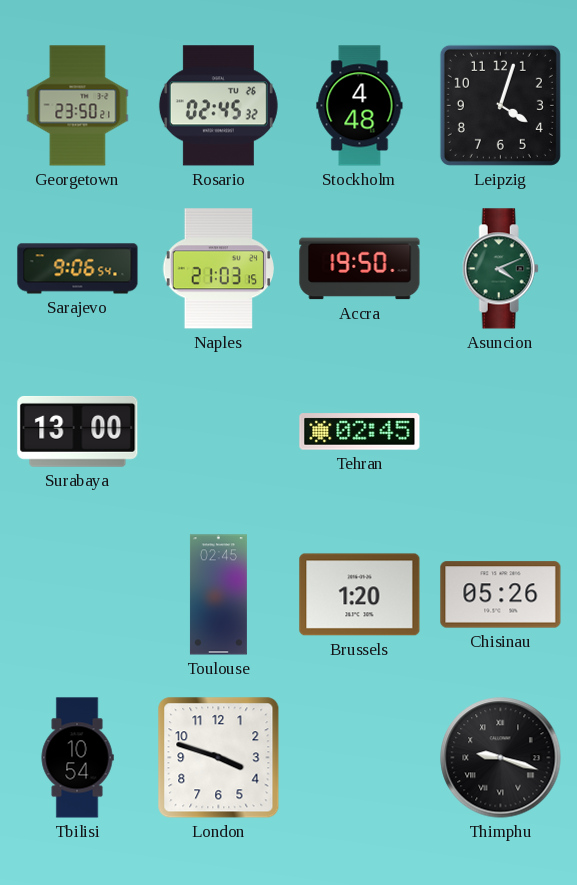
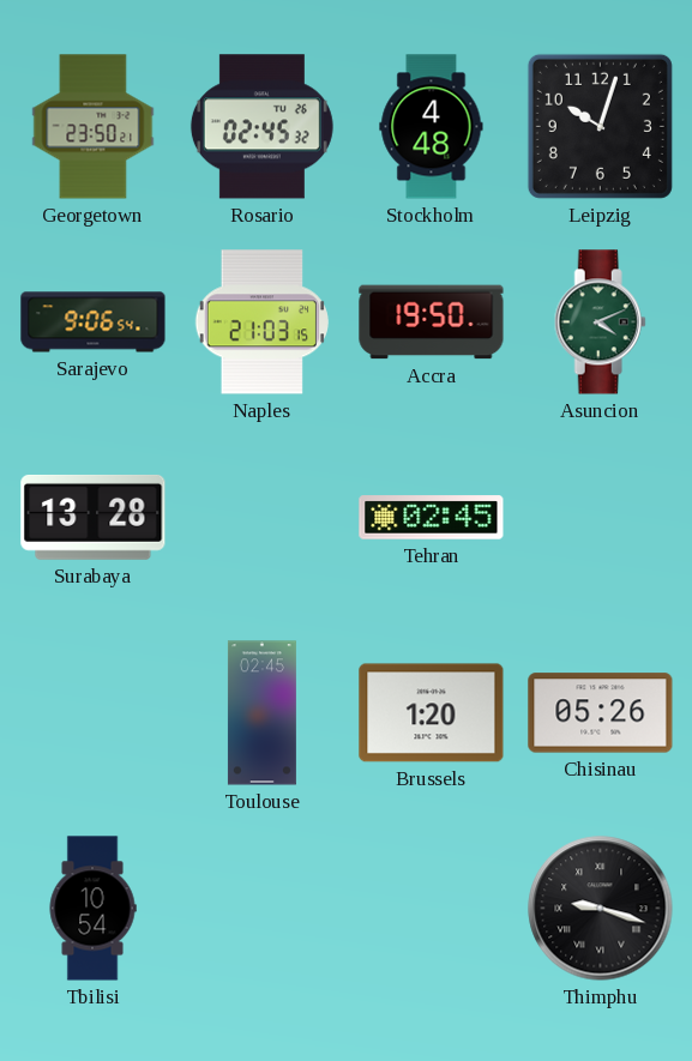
Leipzig: 4:03 -> 10:03
Surabaya: 13:00 -> 13:28
London: 3:48 -> none
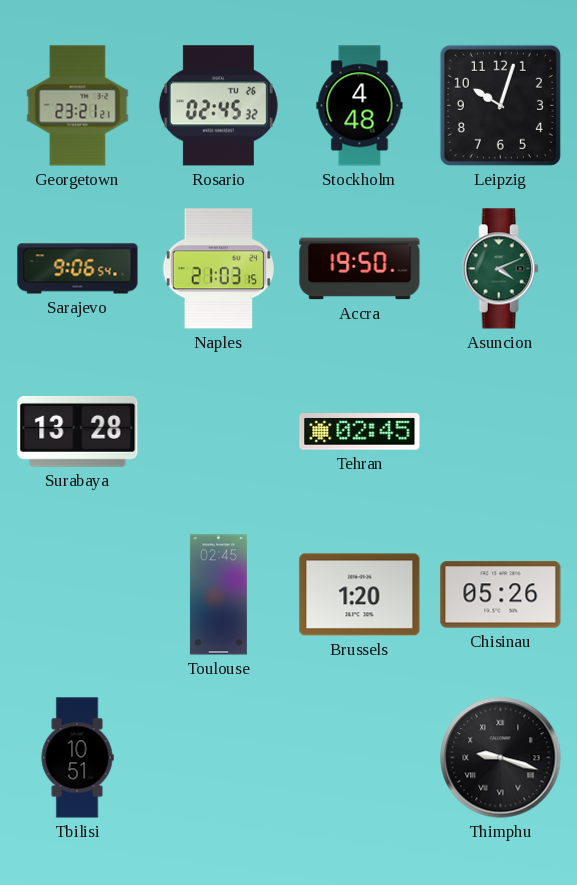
Georgetown: 23:50 -> 23:21
Tbilisi: 10:54 -> 10:51
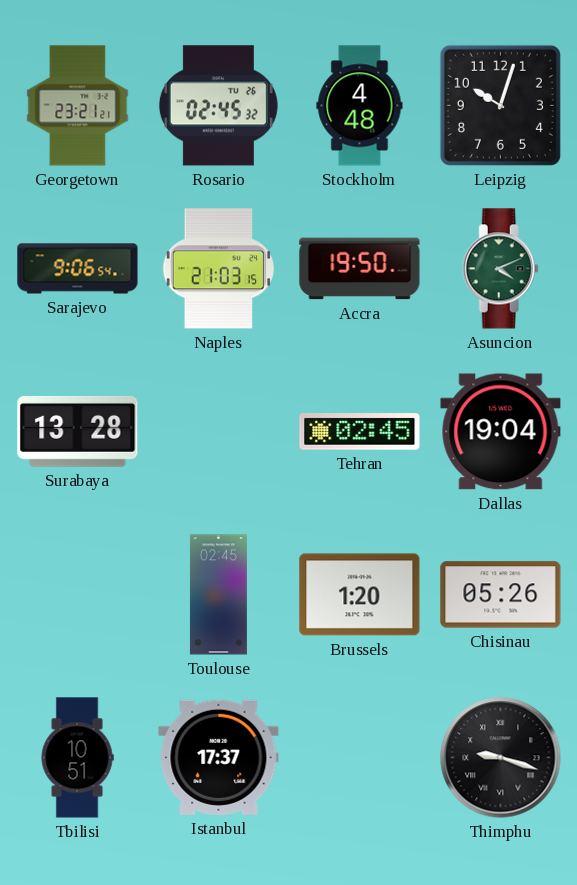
Dallas: none -> 19:04
Istanbul: none -> 17:37
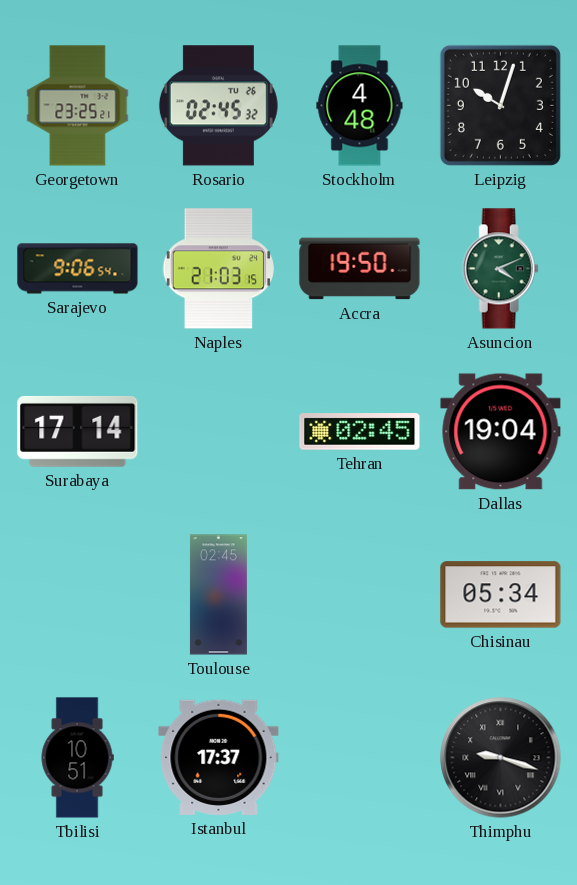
Georgetown: 23:21 -> 23:25
Surabaya: 13:28 -> 17:14
Brussels: 1:20 -> none
Chisinau: 05:26 -> 05:34
